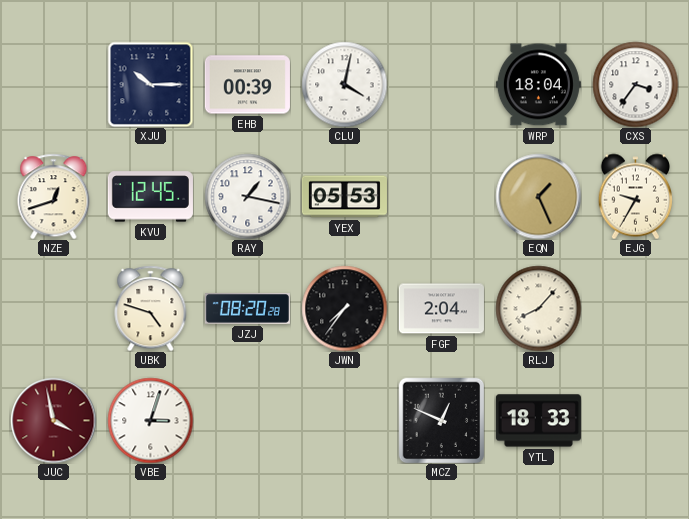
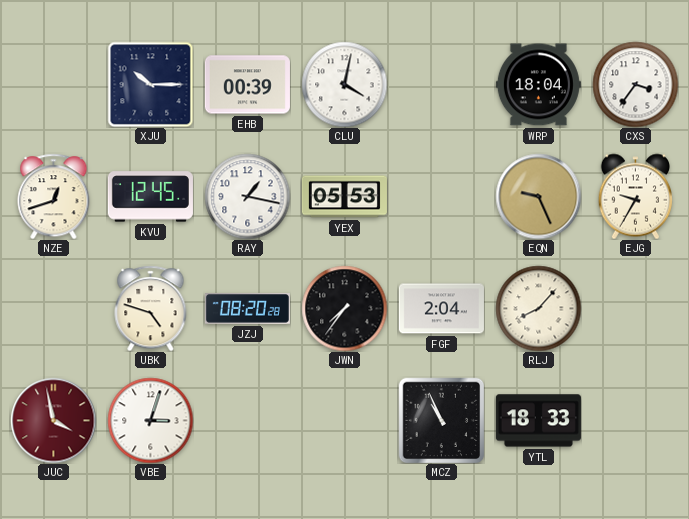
EQN: 1:26 -> 9:26
MCZ: 12:49 -> 10:56
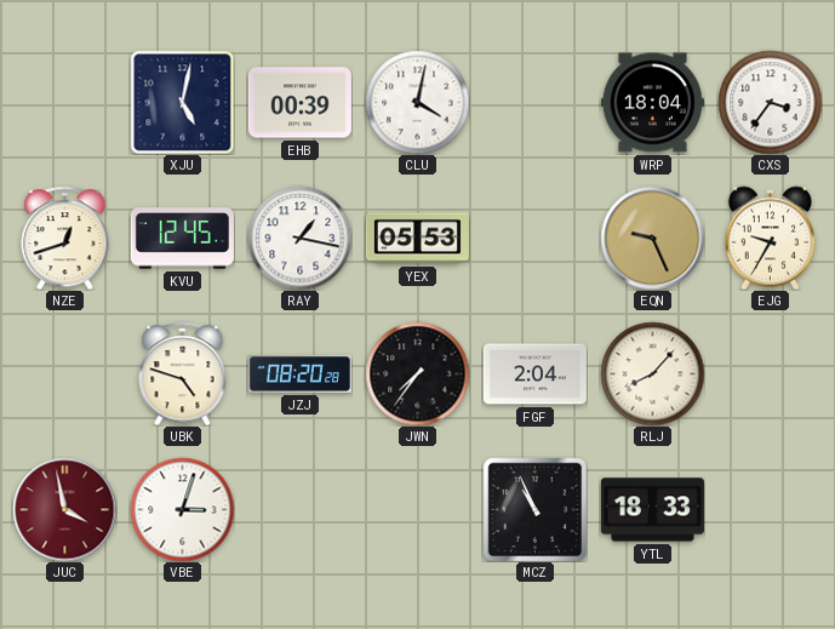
XJU: 10:15 -> 5:02
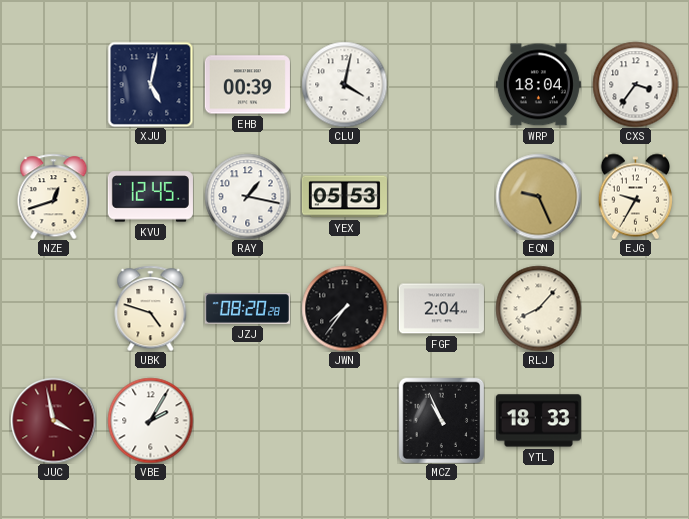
VBE: 3:03 -> 2:05
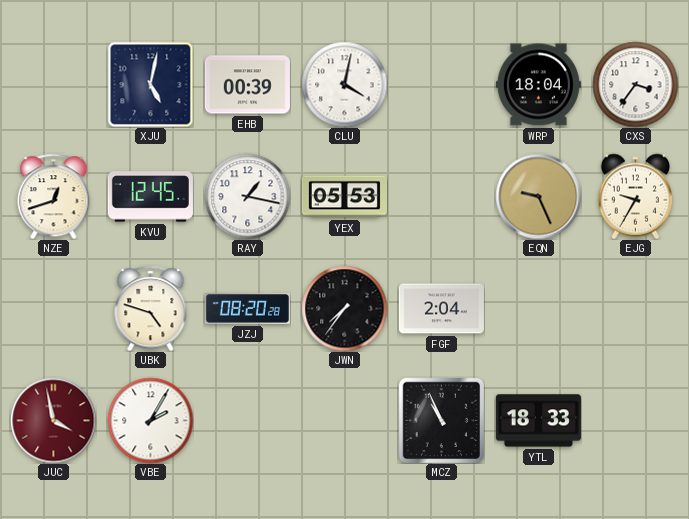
RLJ: 8:07 -> none
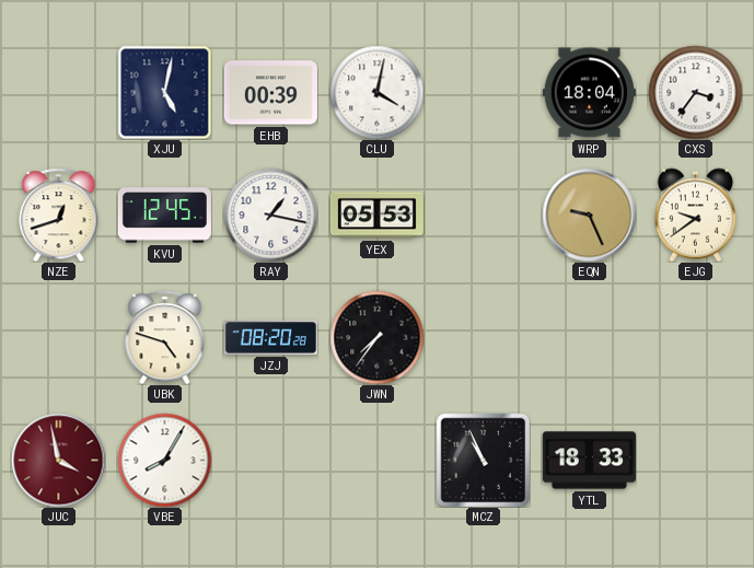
EJG: 9:35 -> 9:39
FGF: 2:04 -> none
VBE: 2:05 -> 8:05
